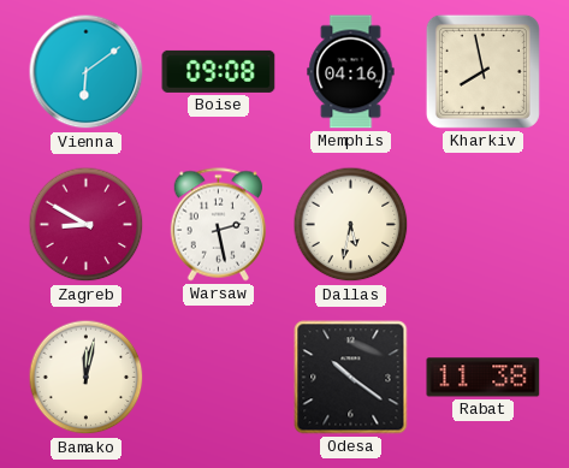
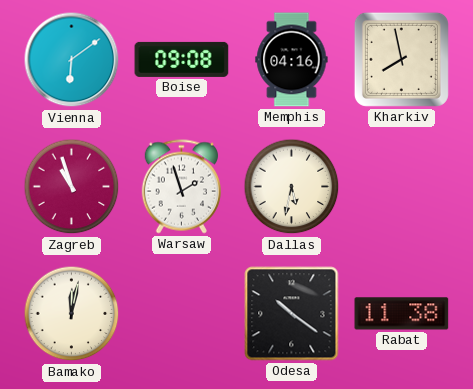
Zagreb: 8:50 -> 10:57
Warsaw: 2:28 -> 1:57
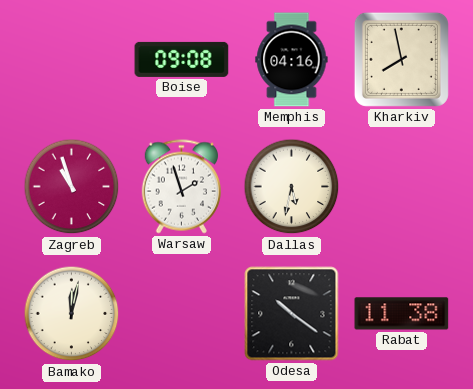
Vienna: 6:09 -> none
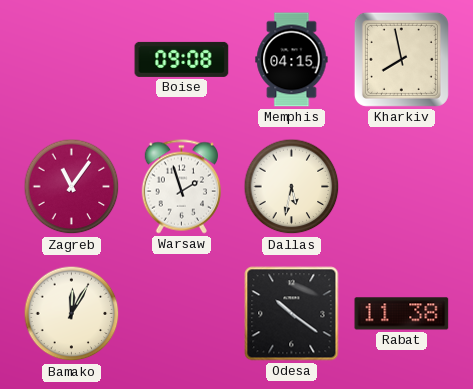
Memphis: 04:16 -> 04:15
Zagreb: 10:57 -> 11:06
Bamako: 12:02 -> 12:05
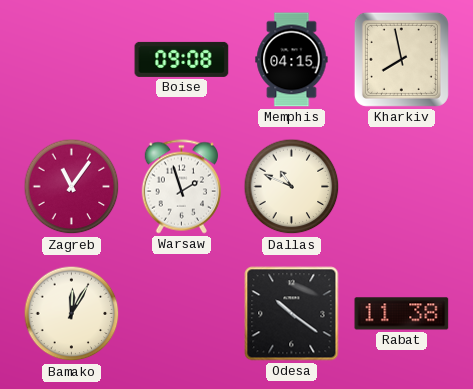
Dallas: 5:32 -> 10:49
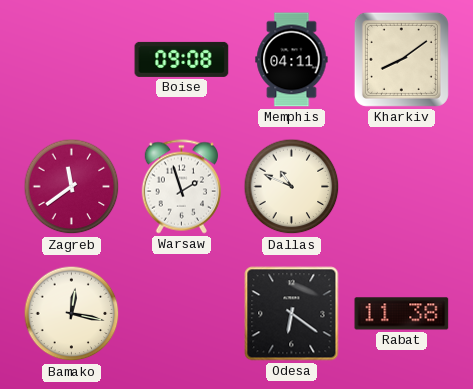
Memphis: 04:15 -> 04:11
Kharkiv: 7:58 -> 8:09
Zagreb: 11:06 -> 11:39
Bamako: 12:05 -> 12:17
Odesa: 10:21 -> 6:21
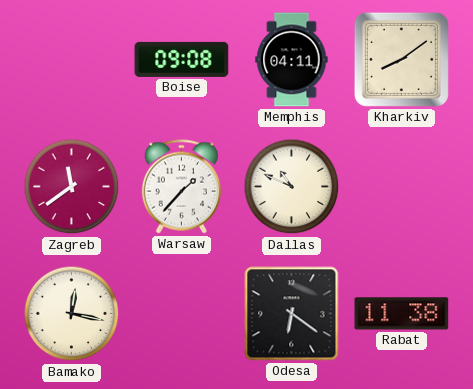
Warsaw: 1:57 -> 1:37
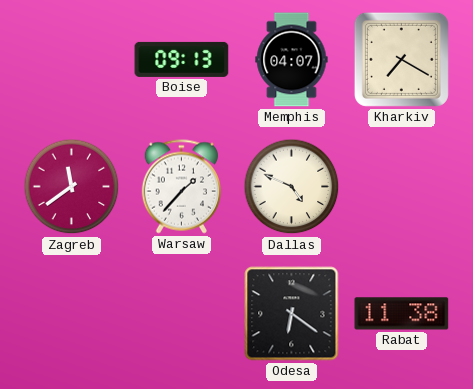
Boise: 09:08 -> 09:13
Memphis: 04:11 -> 04:07
Kharkiv: 8:09 -> 7:20
Dallas: 10:49 -> 4:49
Bamako: 12:17 -> none
